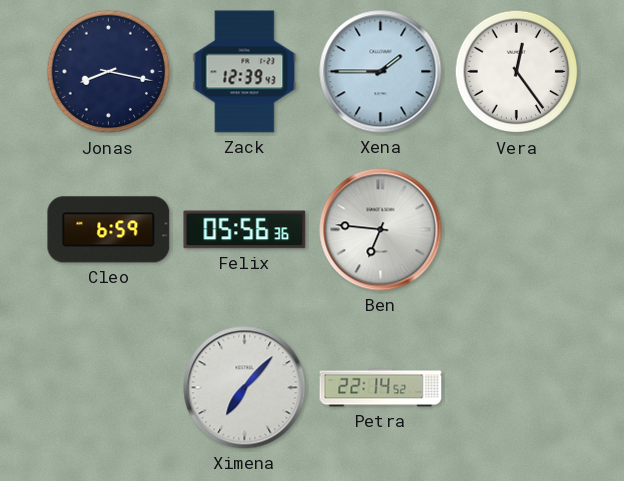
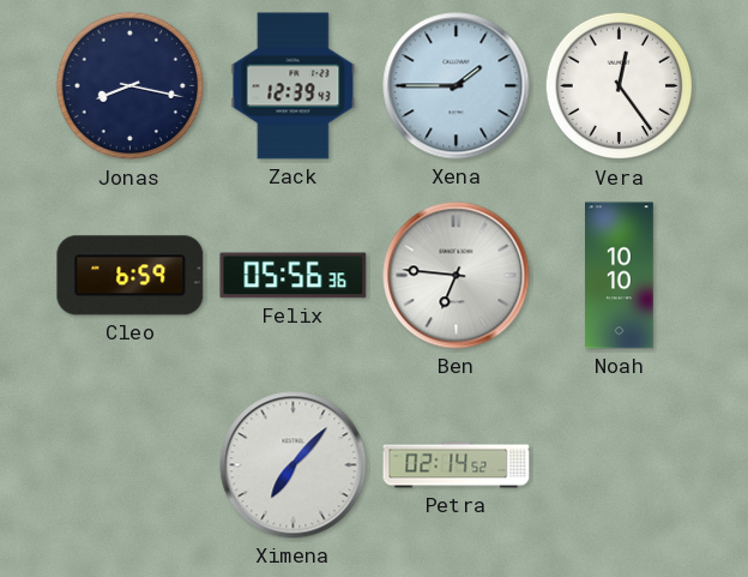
Noah: none -> 10:10
Petra: 22:14 -> 02:14
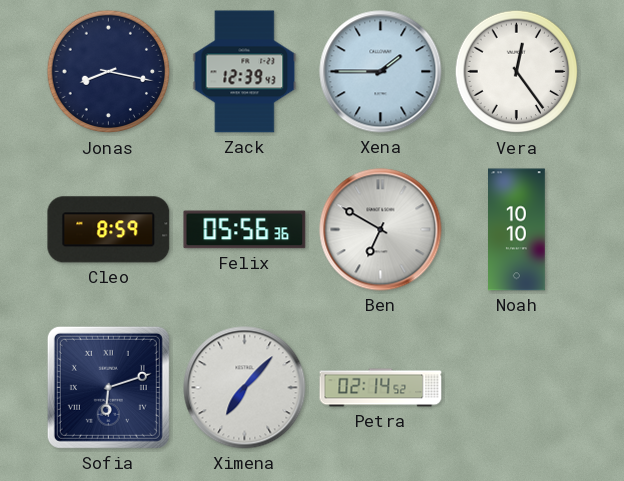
Cleo: 6:59 -> 8:59
Ben: 6:46 -> 6:50
Sofia: none -> 6:12
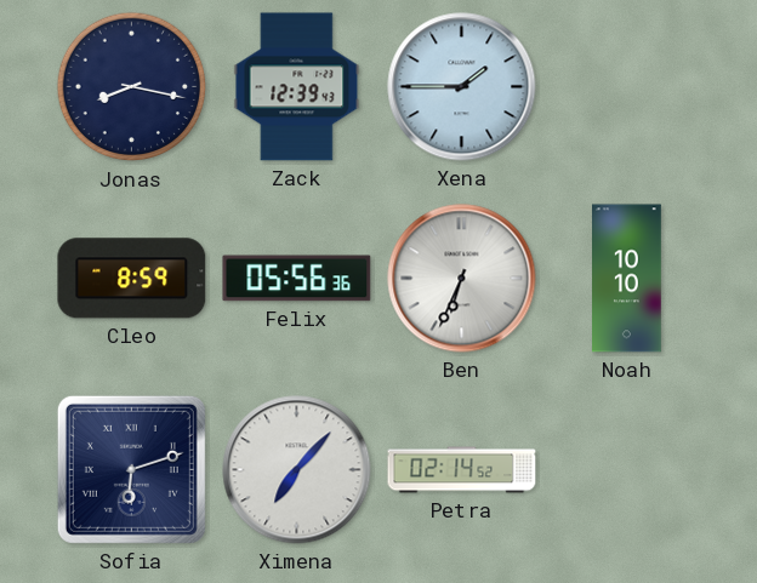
Vera: 12:24 -> none
Ben: 6:50 -> 6:34
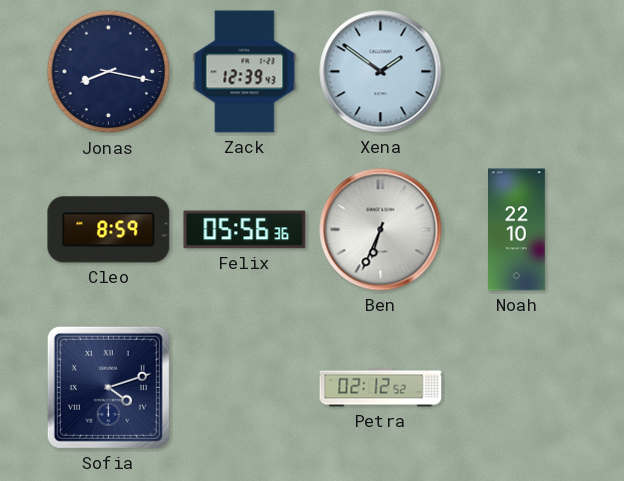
Xena: 1:45 -> 1:51
Noah: 10:10 -> 22:10
Sofia: 6:12 -> 4:12
Ximena: 7:07 -> none
Petra: 02:14 -> 02:12
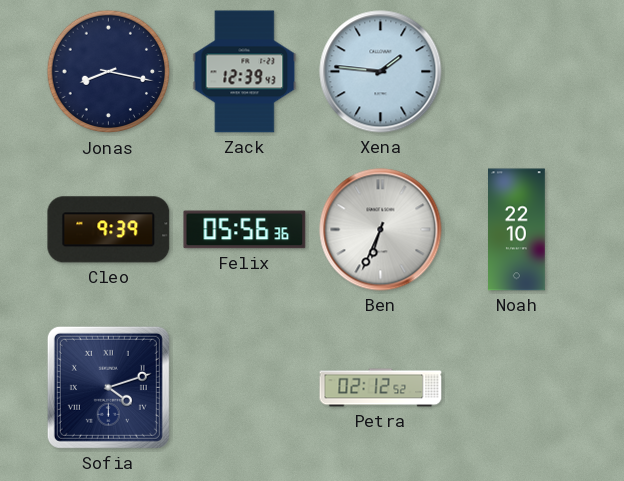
Xena: 1:51 -> 1:46
Cleo: 8:59 -> 9:39
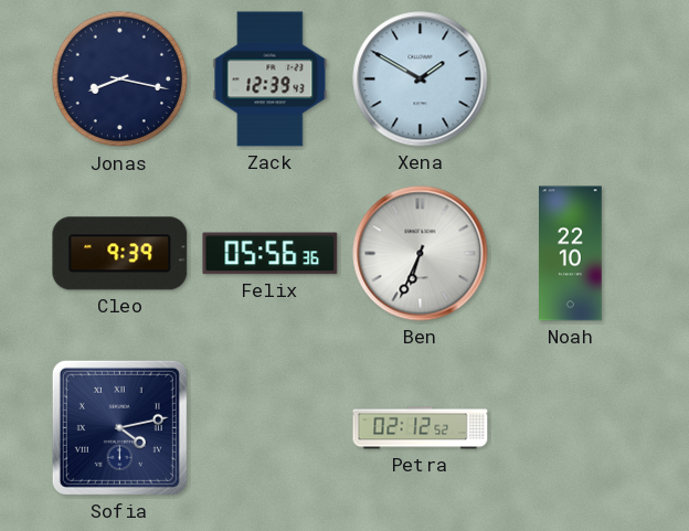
Xena: 1:46 -> 1:50
Sofia: 4:12 -> 4:13
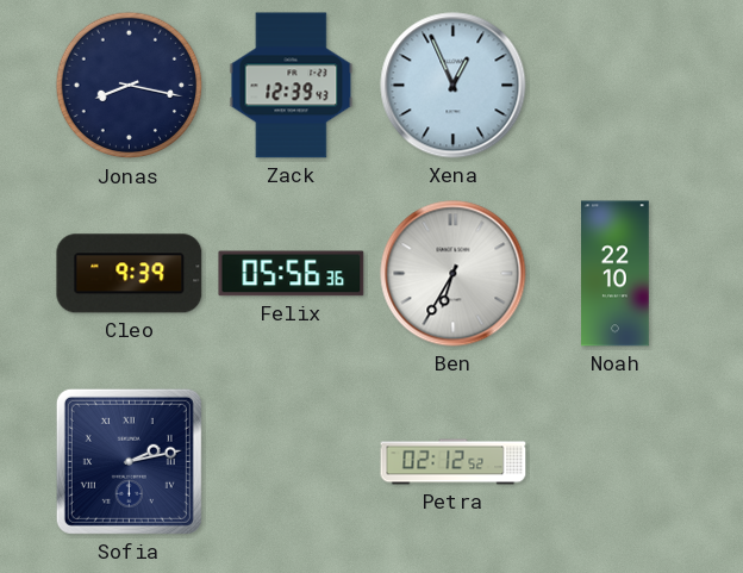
Xena: 1:50 -> 12:56
Ben: 6:34 -> 6:35
Sofia: 4:13 -> 2:13
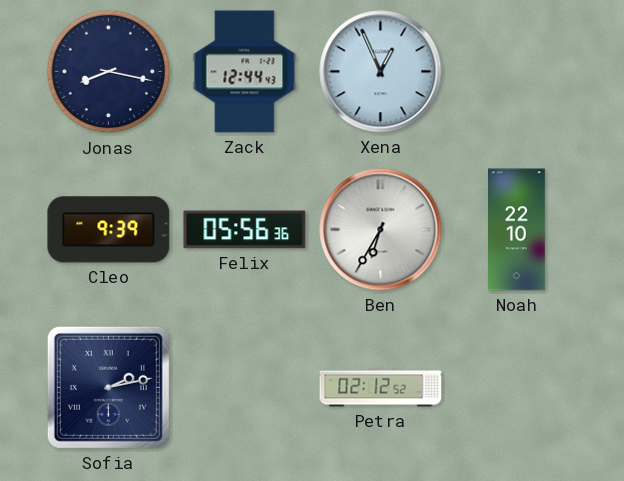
Zack: 12:39 -> 12:44
